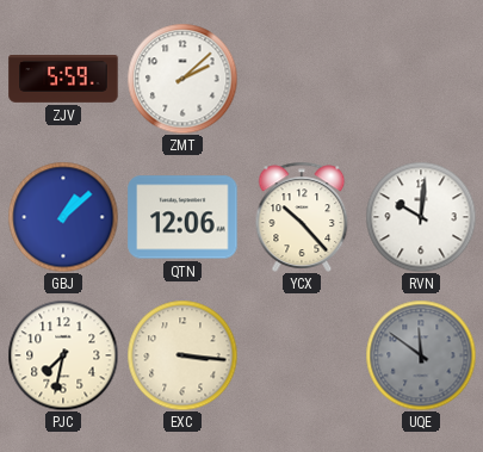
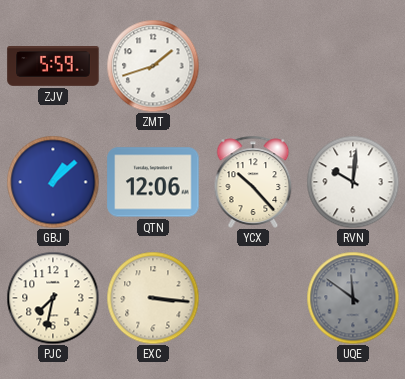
ZMT: 2:08 -> 1:42
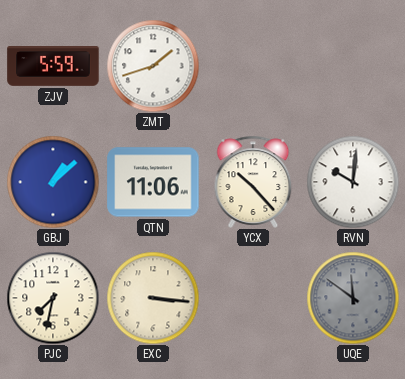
QTN: 12:06 -> 11:06
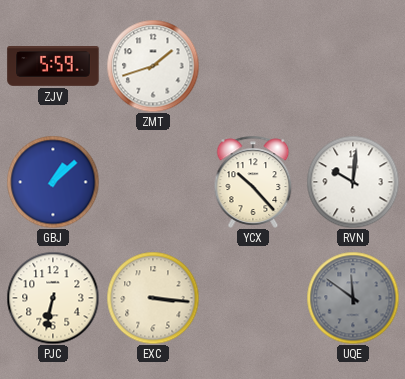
QTN: 11:06 -> none
PJC: 7:32 -> 6:32
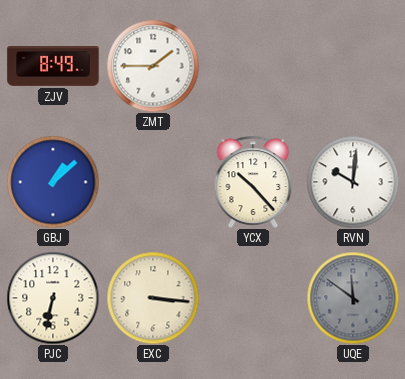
ZJV: 5:59 -> 8:49
ZMT: 1:42 -> 1:45
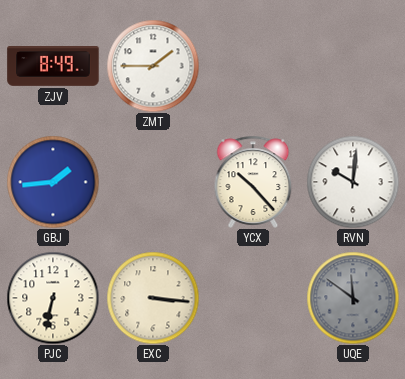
GBJ: 1:08 -> 1:44
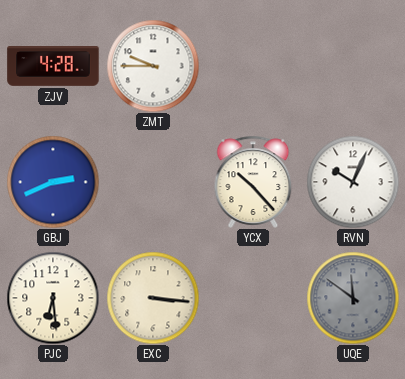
ZJV: 8:49 -> 4:28
ZMT: 1:45 -> 9:45
GBJ: 1:44 -> 2:41
RVN: 10:01 -> 10:04
PJC: 6:32 -> 6:29
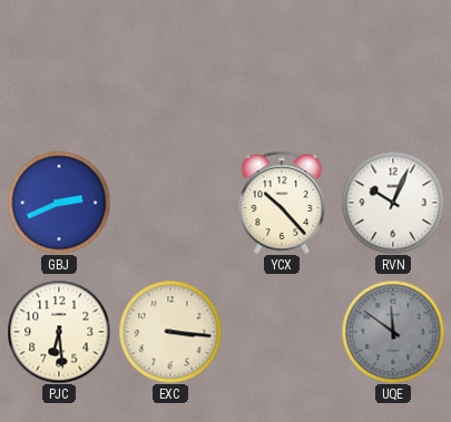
ZJV: 4:28 -> none
ZMT: 9:45 -> none
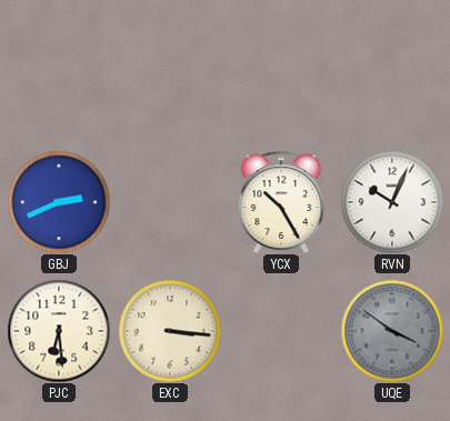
YCX: 10:23 -> 10:25
UQE: 11:51 -> 3:51
